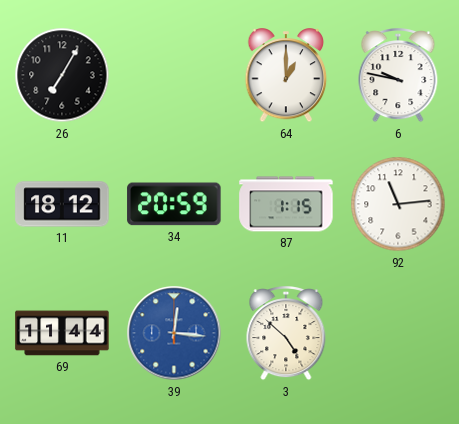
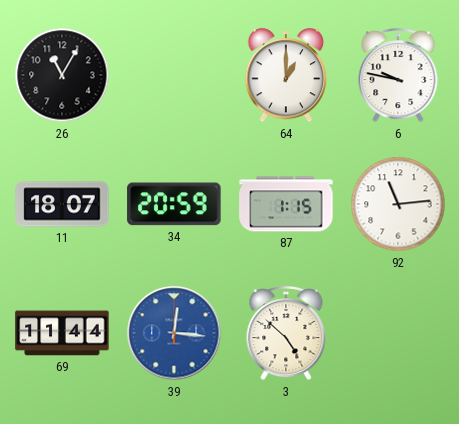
26: 7:05 -> 11:05
11: 18:12 -> 18:07
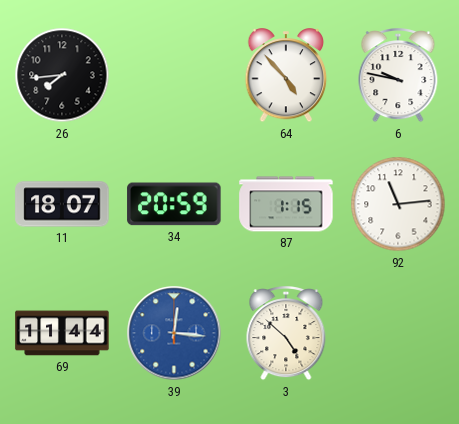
26: 11:05 -> 7:44
64: 1:00 -> 4:53
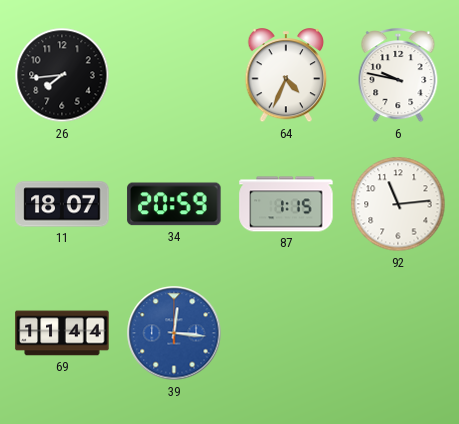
64: 4:53 -> 4:34
3: 4:52 -> none
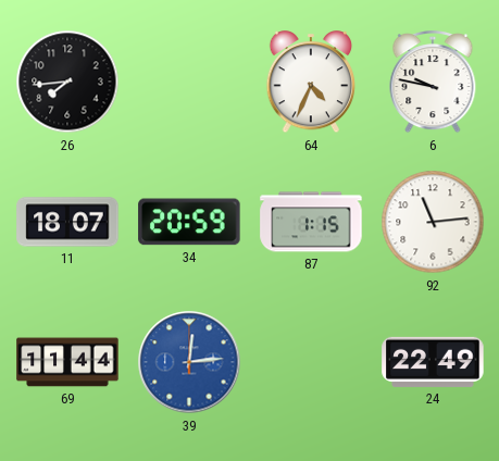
39: 12:16 -> 12:14
24: none -> 22:49
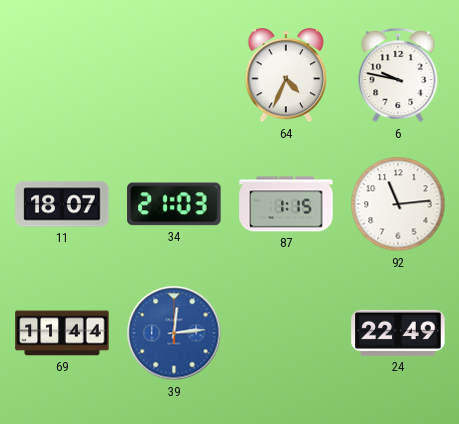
26: 7:44 -> none
34: 20:59 -> 21:03
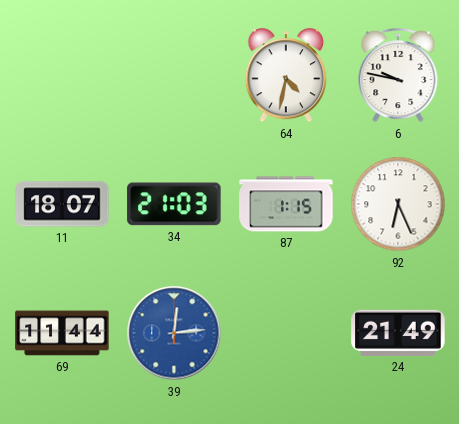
64: 4:34 -> 4:32
92: 11:14 -> 6:26
24: 22:49 -> 21:49
